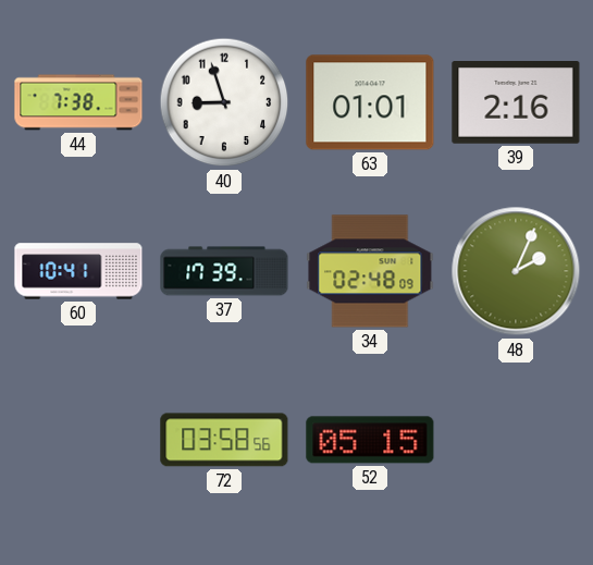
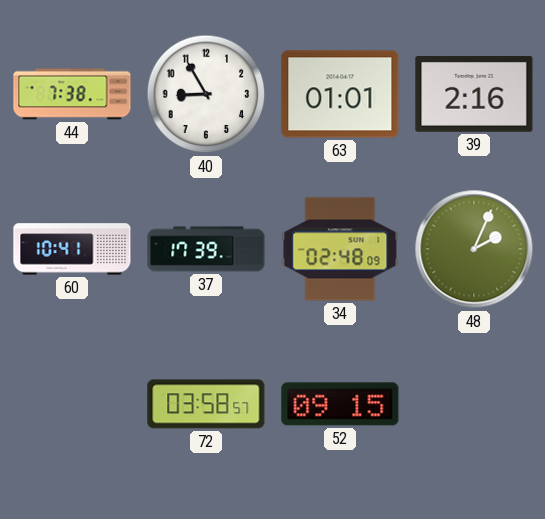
40: 8:57 -> 8:55
72: 03:58:56 -> 03:58:57
52: 05:15 -> 09:15
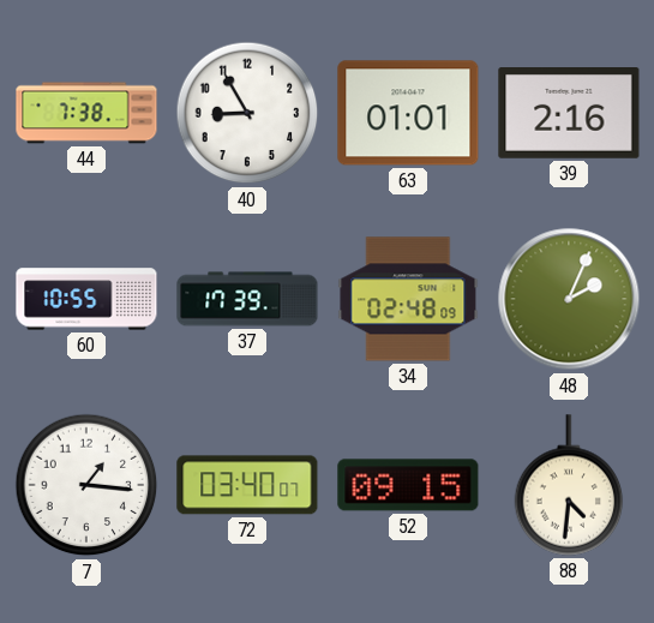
60: 10:41 -> 10:55
7: none -> 1:16
72: 03:58 -> 03:40
88: none -> 4:31
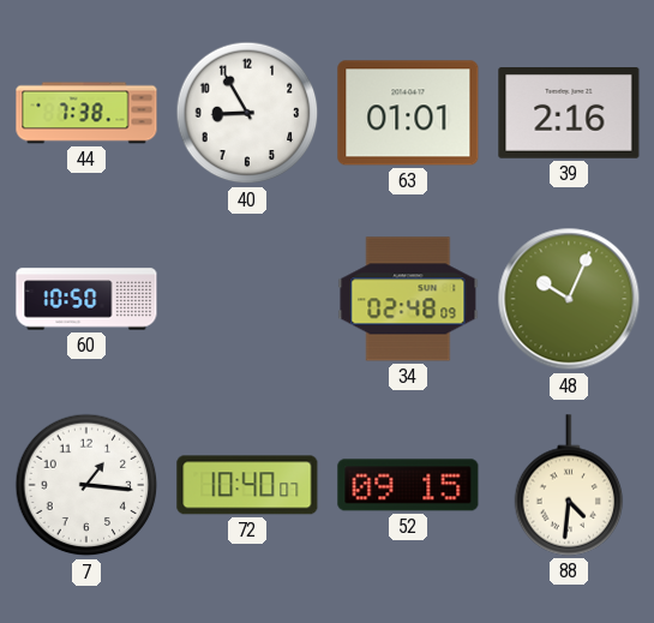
60: 10:55 -> 10:50
37: 17:39 -> none
48: 2:04 -> 10:04
72: 03:40 -> 10:40
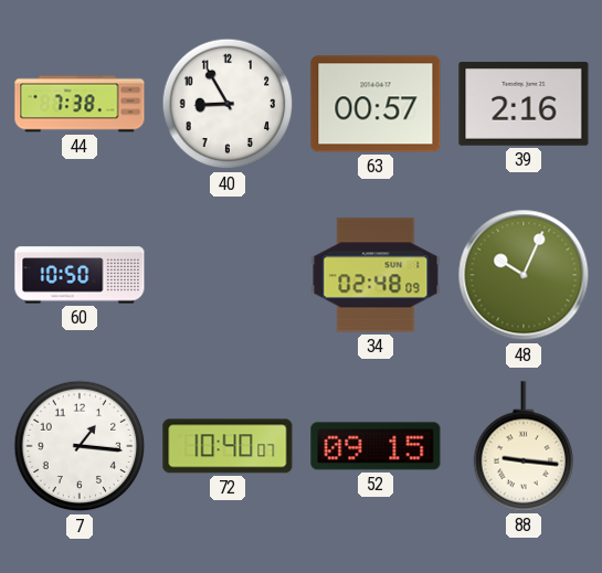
63: 01:01 -> 00:57
88: 4:31 -> 9:16
